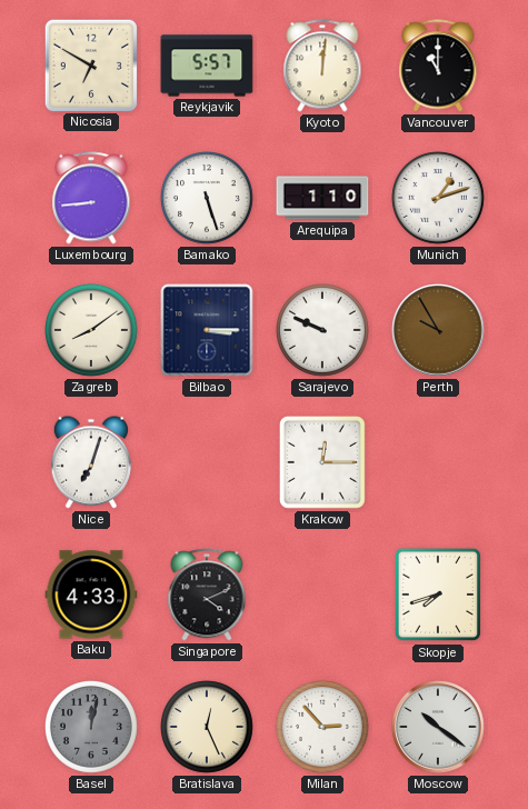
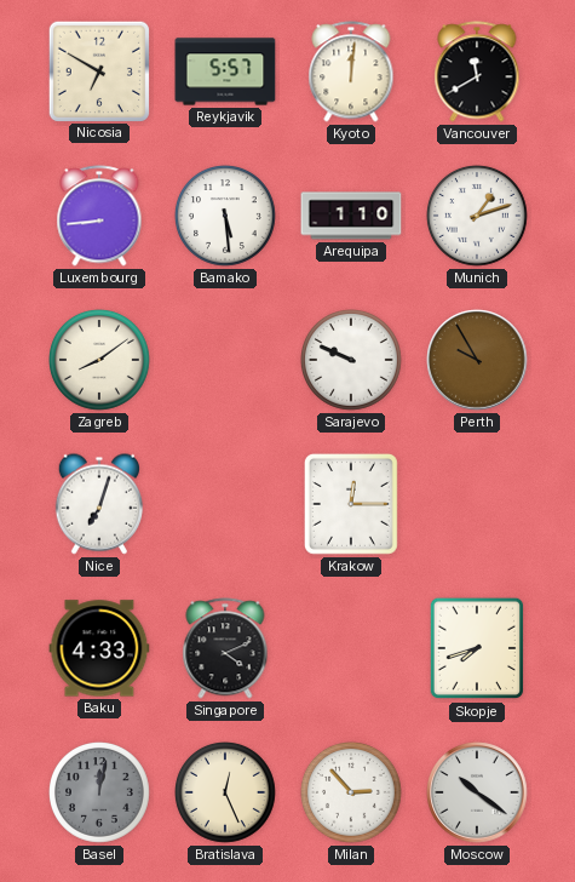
Vancouver: 11:00 -> 11:40
Bamako: 5:27 -> 5:29
Bilbao: 3:15 -> none
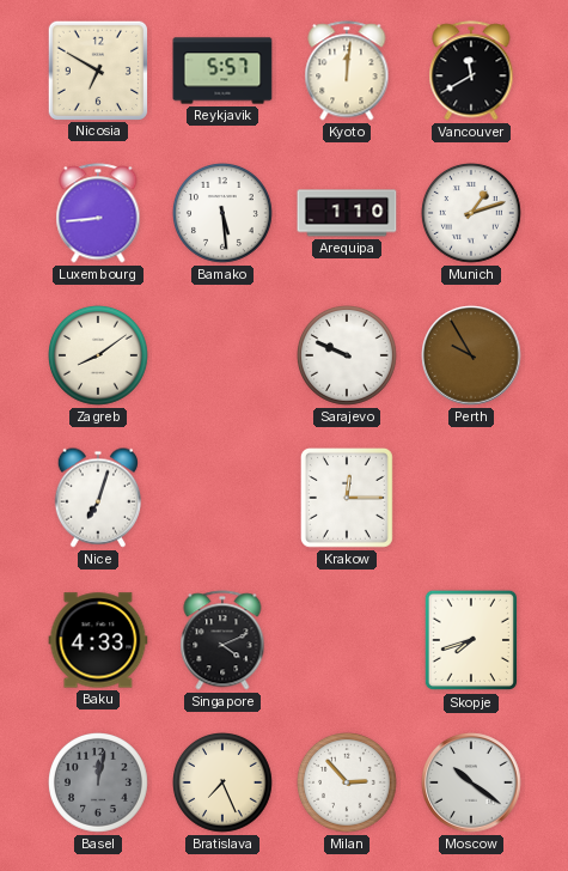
Bratislava: 12:26 -> 7:26
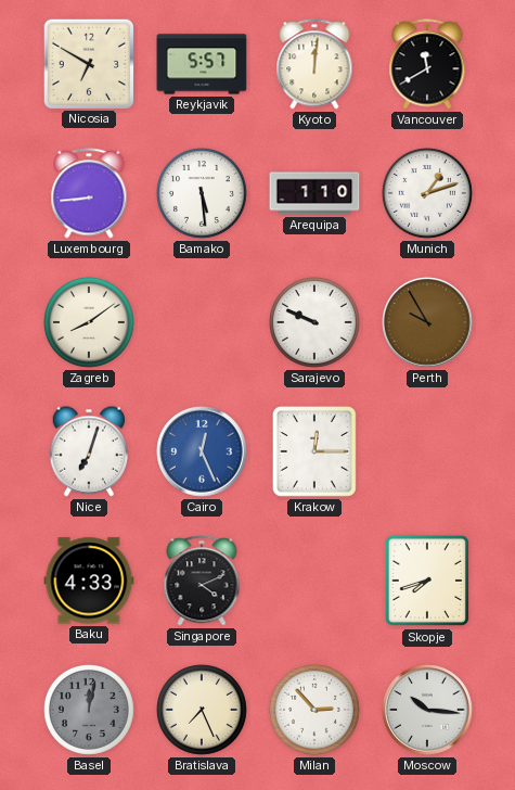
Cairo: none -> 12:26
Moscow: 10:21 -> 10:16
